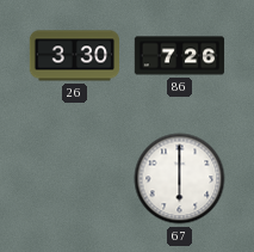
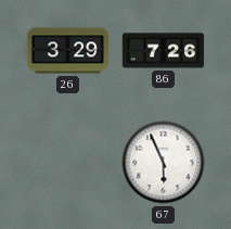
26: 3:30 -> 3:29
67: 6:00 -> 5:56
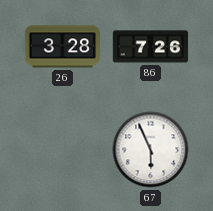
26: 3:29 -> 3:28
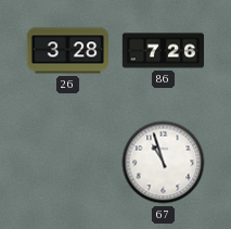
67: 5:56 -> 10:57
